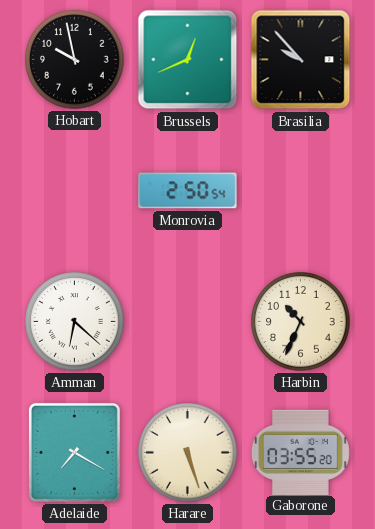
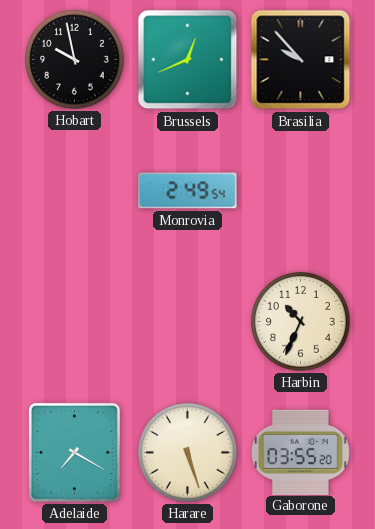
Monrovia: 2:50 -> 2:49
Amman: 6:22 -> none
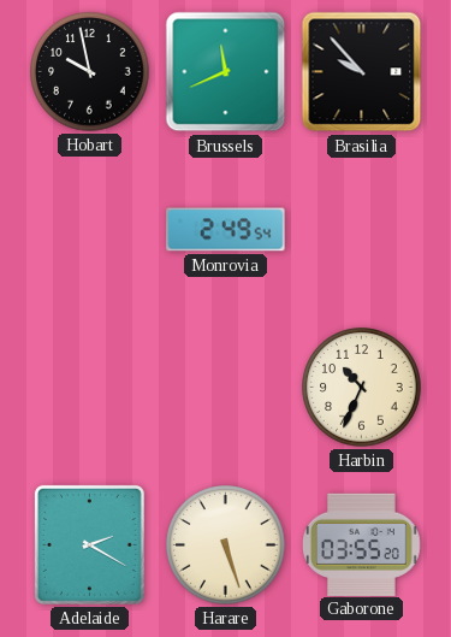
Brussels: 12:41 -> 11:41
Adelaide: 7:20 -> 2:20
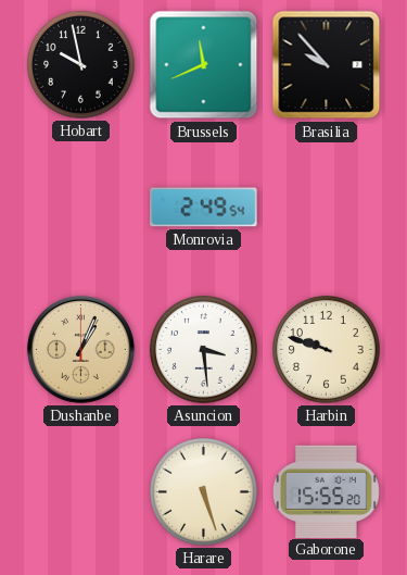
Dushanbe: none -> 1:04
Asuncion: none -> 3:29
Harbin: 10:34 -> 9:48
Adelaide: 2:20 -> none
Gaborone: 03:55 -> 15:55
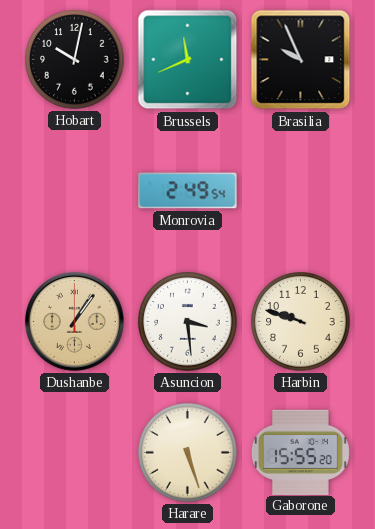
Hobart: 9:58 -> 10:02
Brasilia: 9:53 -> 9:56
Dushanbe: 1:04 -> 1:06
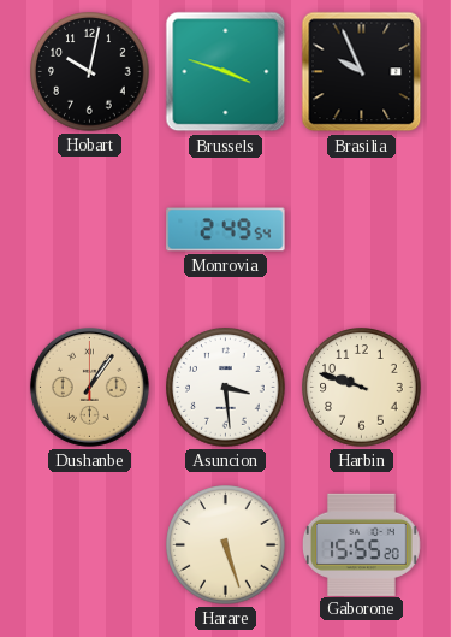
Brussels: 11:41 -> 3:48
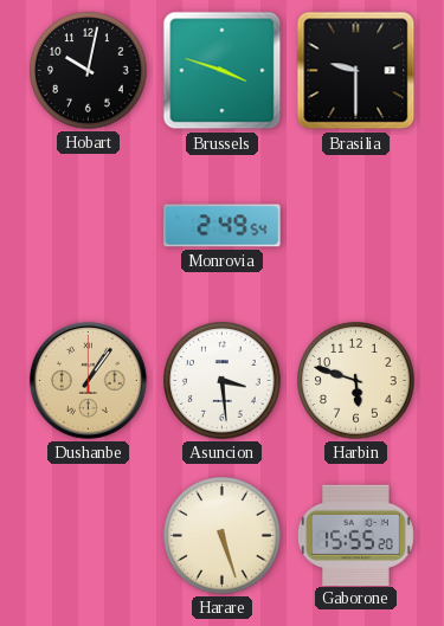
Brasilia: 9:56 -> 9:30
Harbin: 9:48 -> 5:48
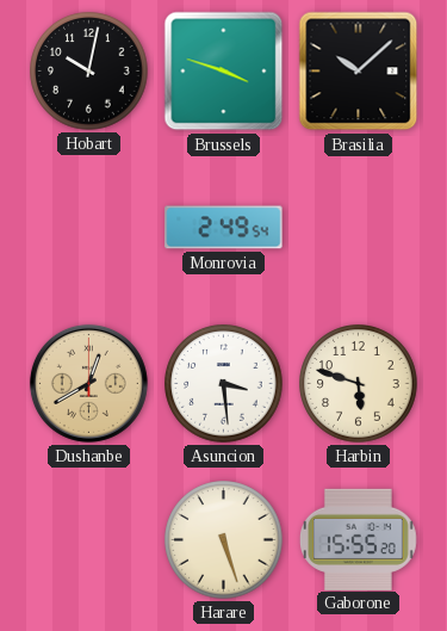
Brasilia: 9:30 -> 10:08
Dushanbe: 1:06 -> 12:40
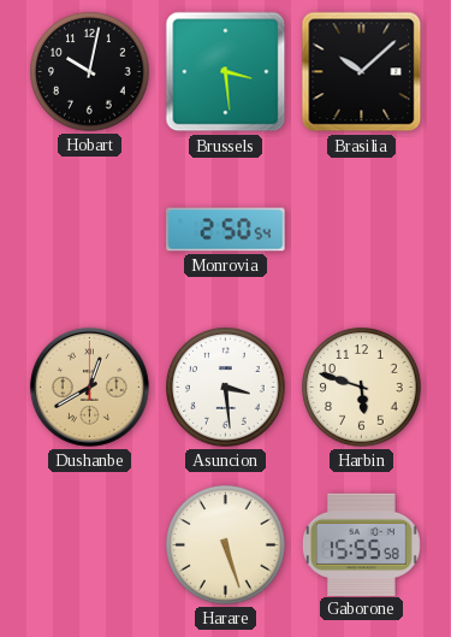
Brussels: 3:48 -> 3:29
Monrovia: 2:49 -> 2:50
Gaborone: 15:55:20 -> 15:55:58
